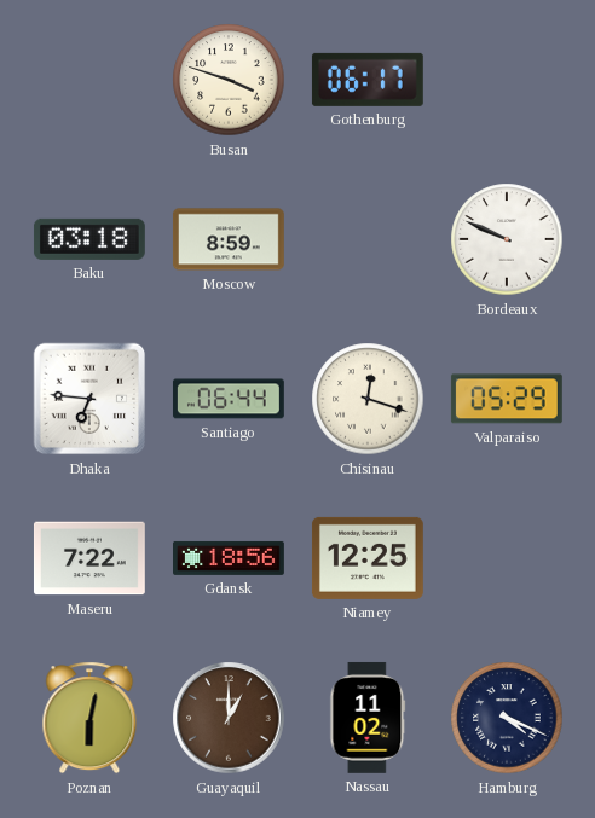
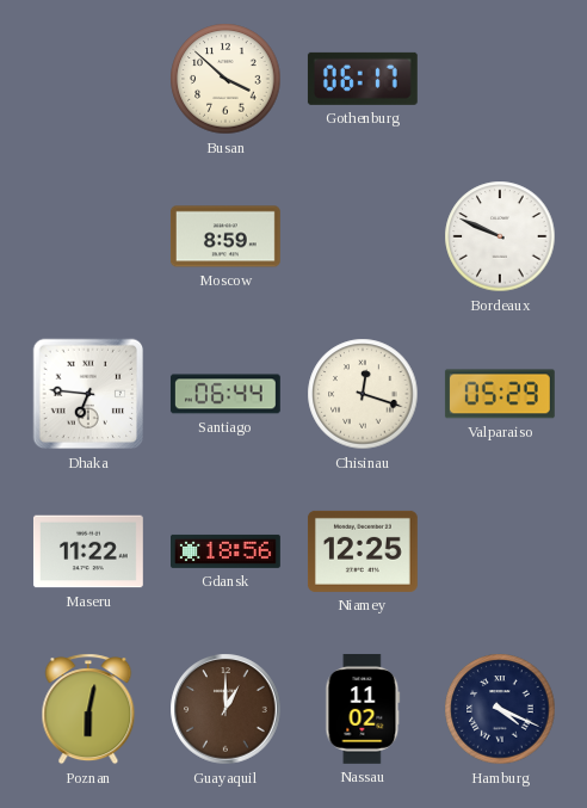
Busan: 3:48 -> 3:52
Baku: 03:18 -> none
Maseru: 7:22 -> 11:22
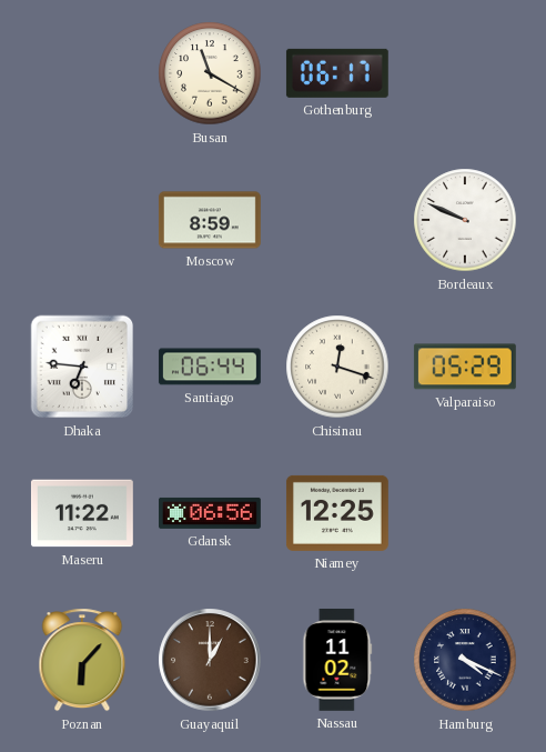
Busan: 3:52 -> 11:20
Gdansk: 18:56 -> 06:56
Poznan: 6:02 -> 6:07
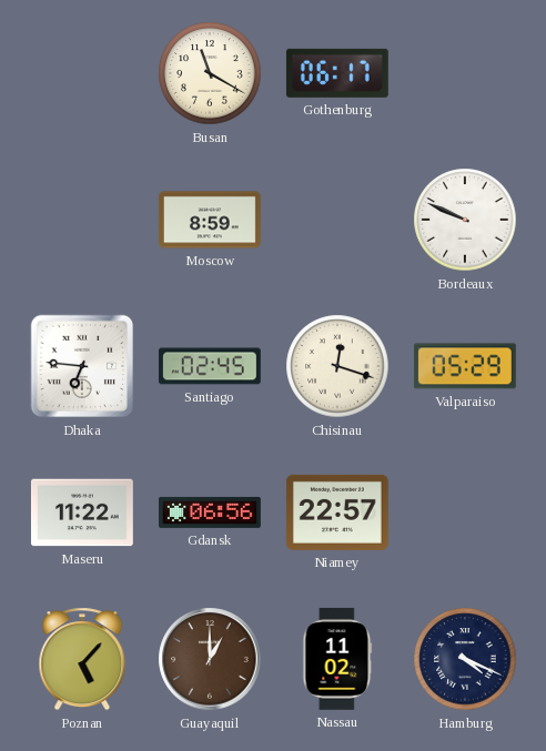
Santiago: 06:44 -> 02:45
Niamey: 12:25 -> 22:57
Poznan: 6:07 -> 5:07
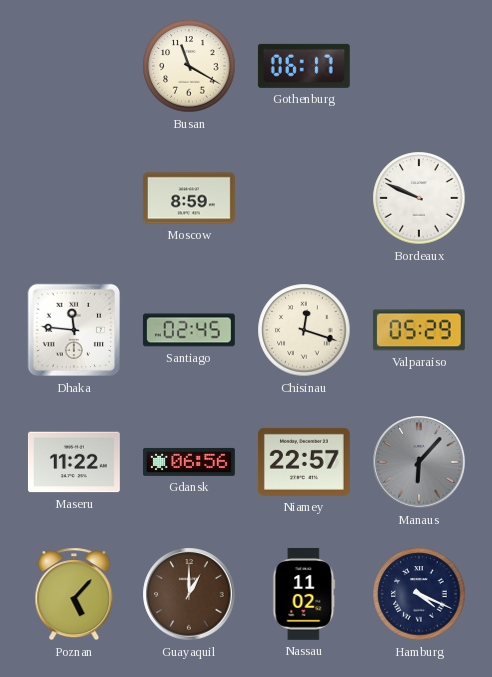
Dhaka: 6:46 -> 11:46
Manaus: none -> 6:07
